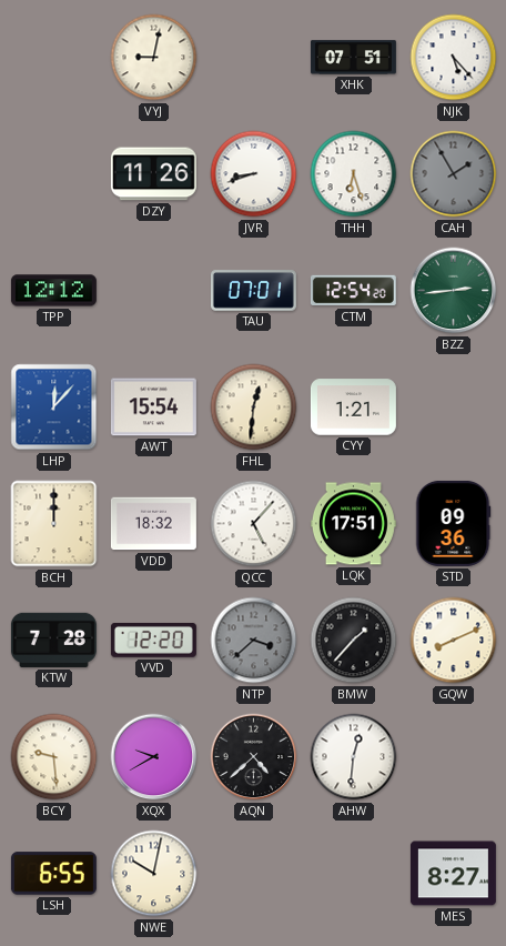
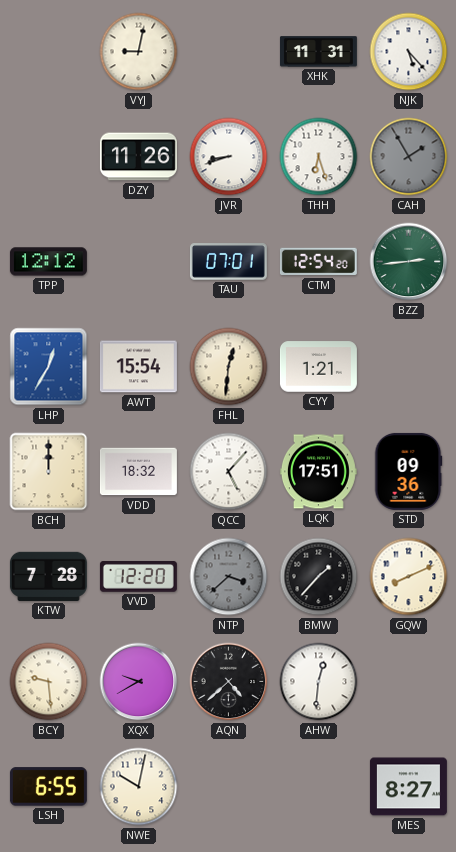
XHK: 07:51 -> 11:31
LHP: 12:07 -> 12:35
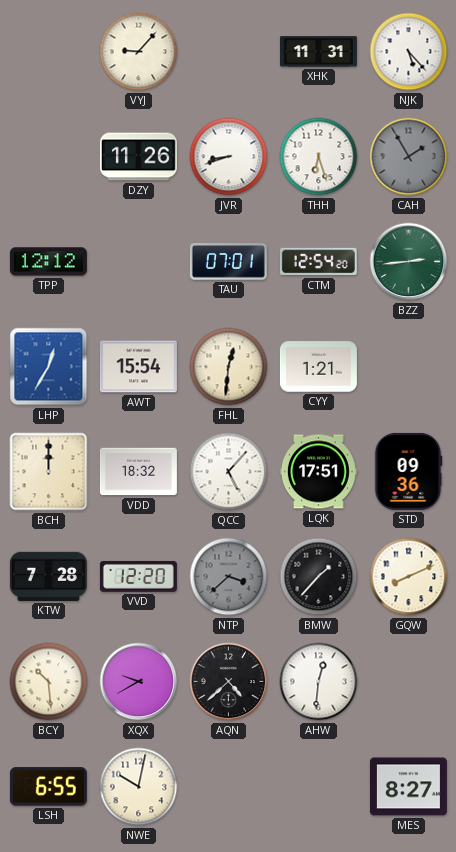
VYJ: 9:02 -> 9:07
BCY: 9:29 -> 10:29
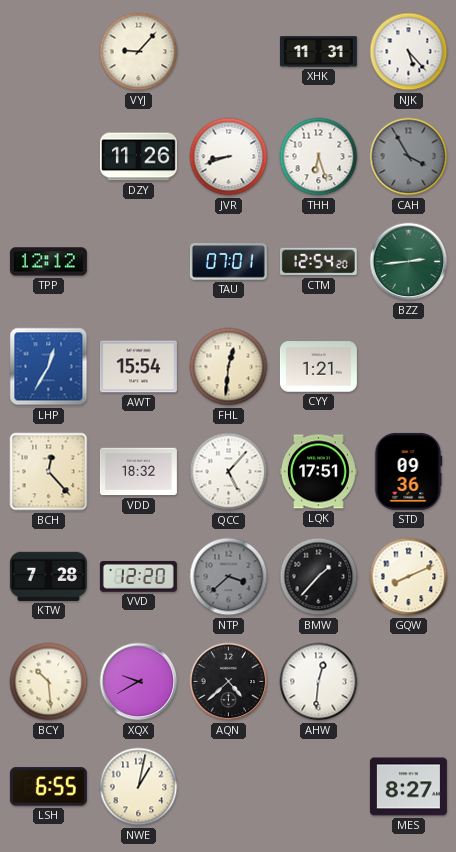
CAH: 1:55 -> 3:55
BCH: 12:00 -> 12:23
NWE: 10:02 -> 1:02
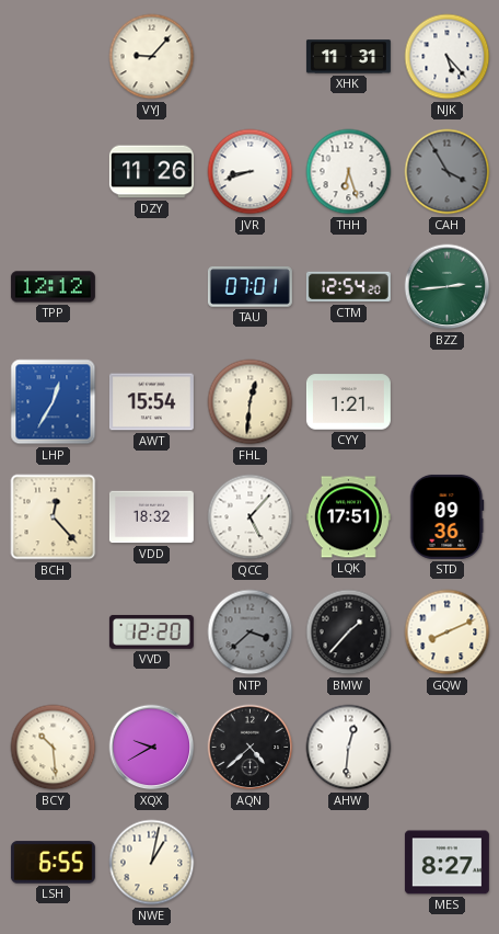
KTW: 7:28 -> none
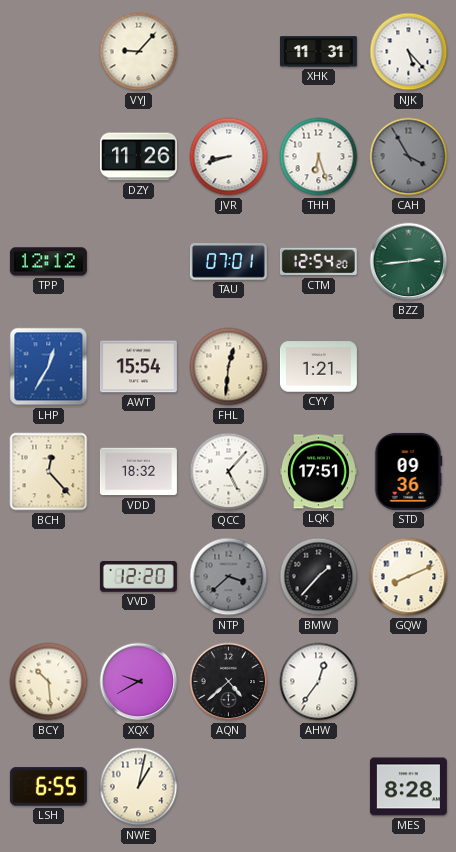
AHW: 12:31 -> 12:36
MES: 8:27 -> 8:28
